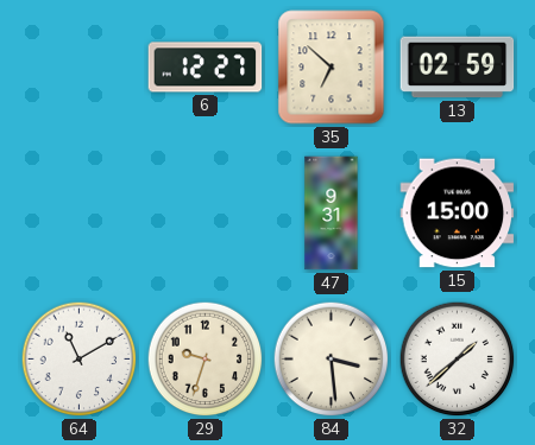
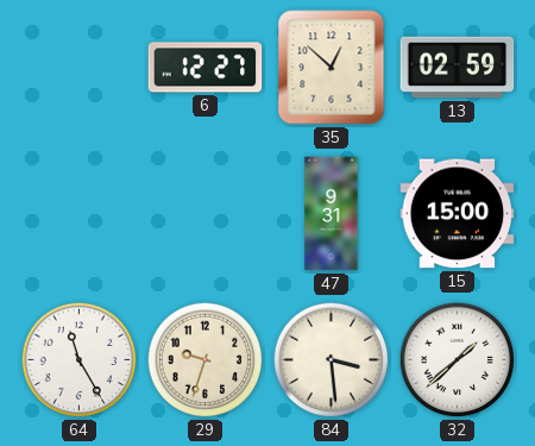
35: 6:52 -> 12:52
64: 11:10 -> 11:25
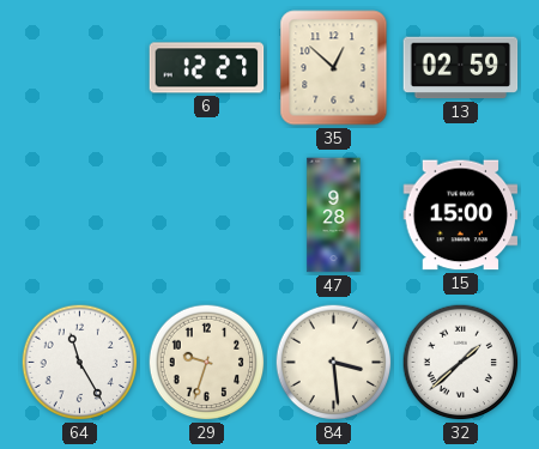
47: 9:31 -> 9:28
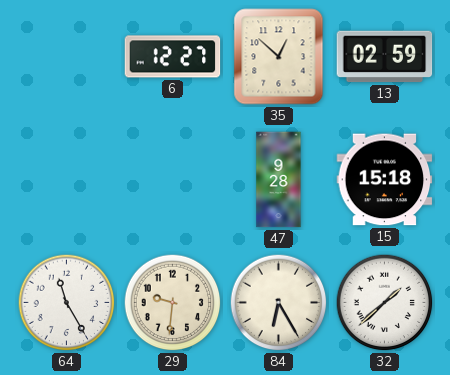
15: 15:00 -> 15:18
29: 9:33 -> 9:31
84: 3:29 -> 6:25
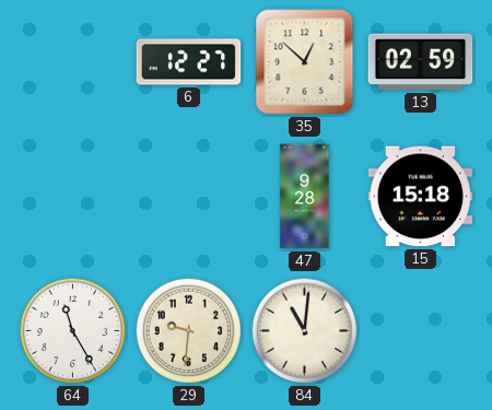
84: 6:25 -> 11:01
32: 1:38 -> none
